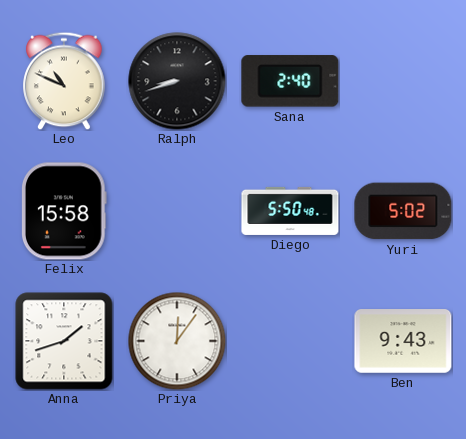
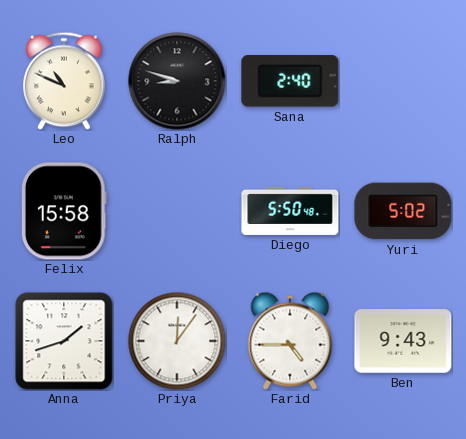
Ralph: 8:42 -> 8:48
Farid: none -> 4:45
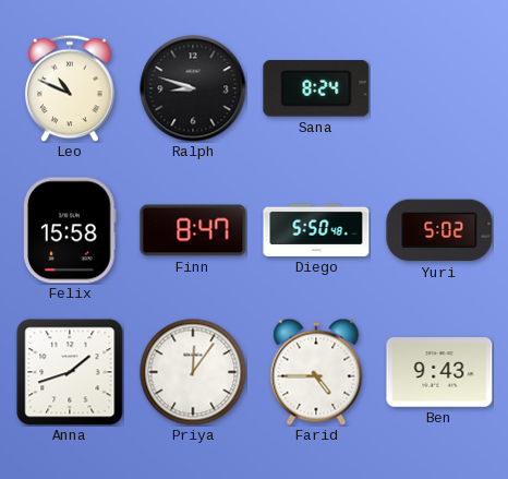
Sana: 2:40 -> 8:24
Finn: none -> 8:47
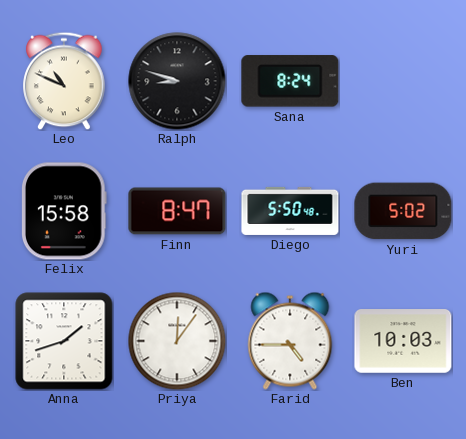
Ben: 9:43 -> 10:03
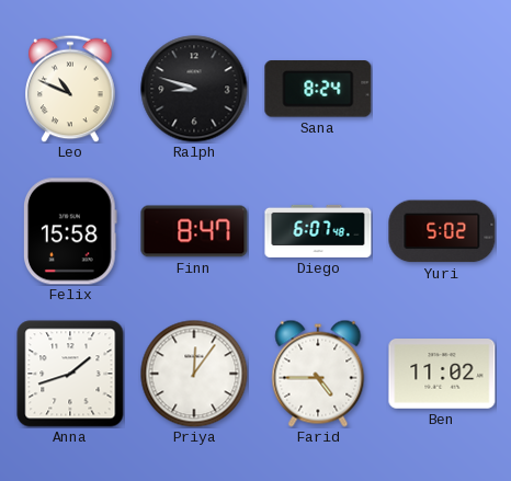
Diego: 5:50 -> 6:07
Ben: 10:03 -> 11:02
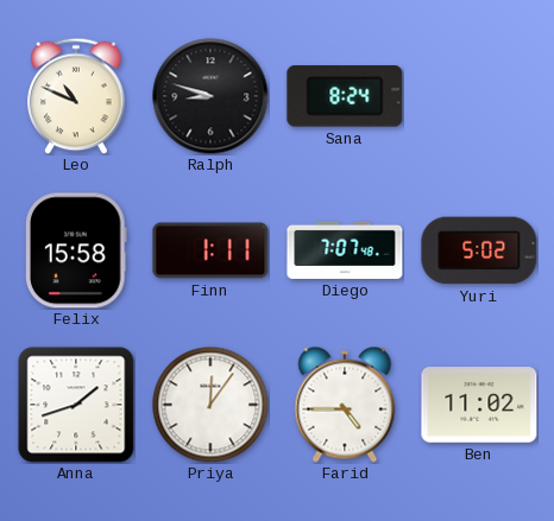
Finn: 8:47 -> 1:11
Diego: 6:07 -> 7:07
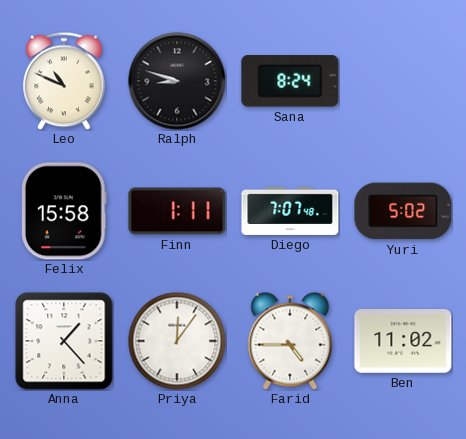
Anna: 1:42 -> 1:23
